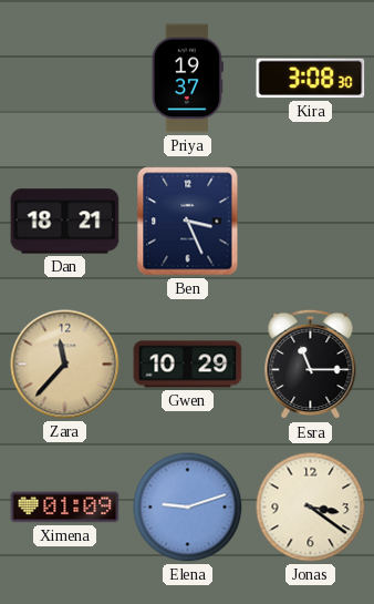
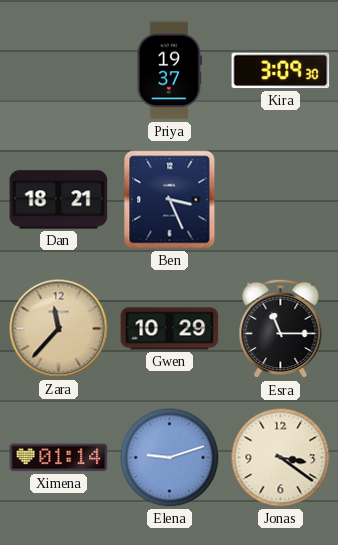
Kira: 3:08 -> 3:09
Ximena: 01:09 -> 01:14
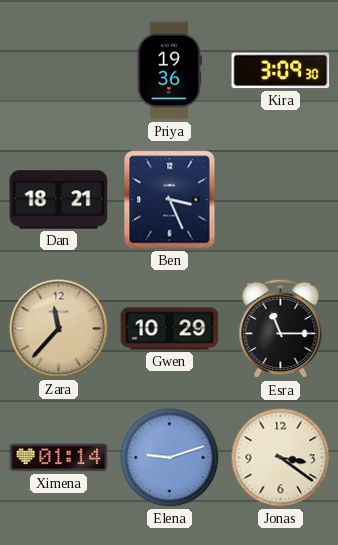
Priya: 19:37 -> 19:36
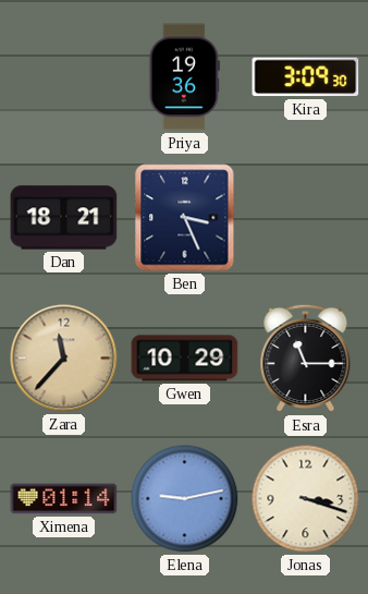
Elena: 9:12 -> 9:13
Jonas: 3:21 -> 3:18
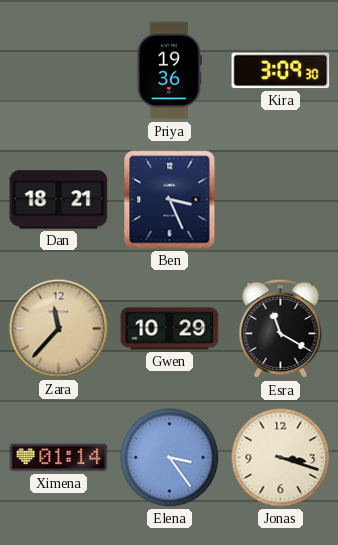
Esra: 11:15 -> 11:20
Elena: 9:13 -> 3:24
